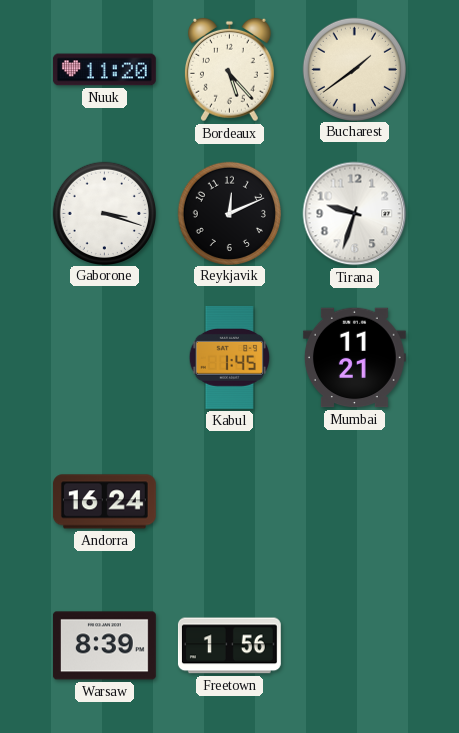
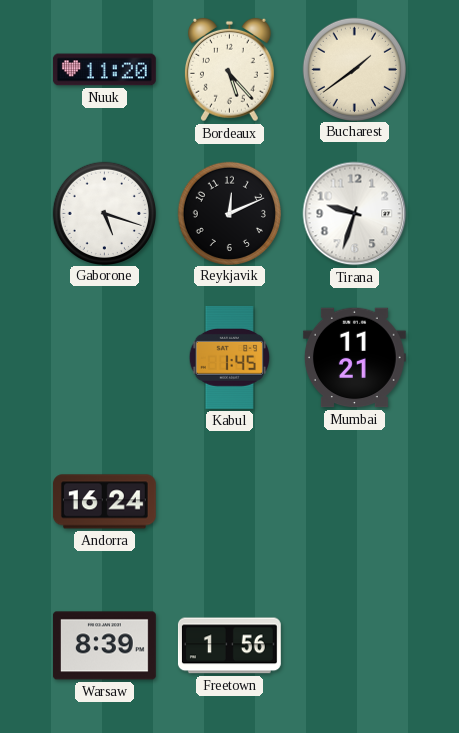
Gaborone: 3:18 -> 5:18
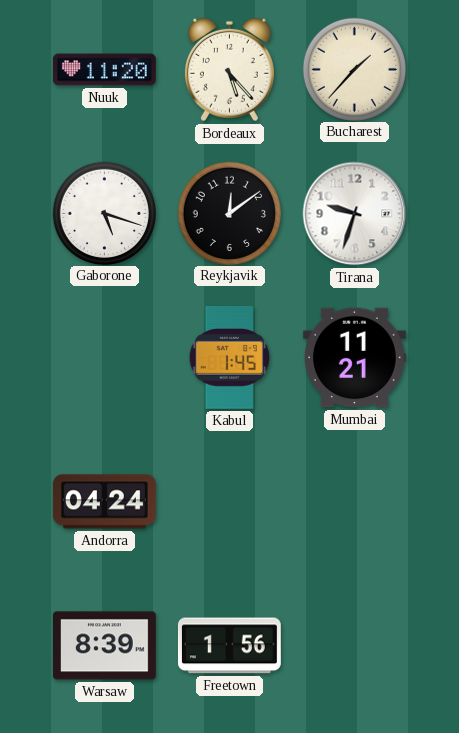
Bucharest: 1:39 -> 1:37
Reykjavik: 12:11 -> 12:09
Andorra: 16:24 -> 04:24
